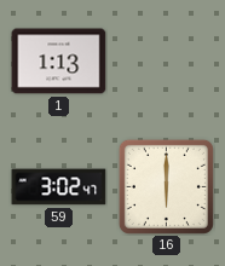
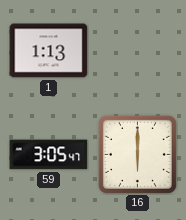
59: 3:02 -> 3:05
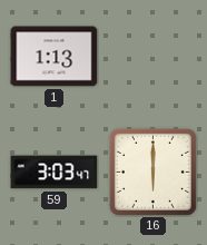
59: 3:05 -> 3:03
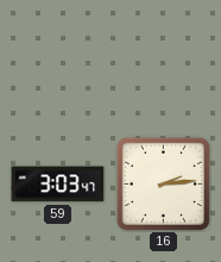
1: 1:13 -> none
16: 6:00 -> 2:14
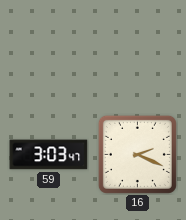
16: 2:14 -> 2:19
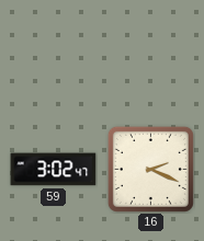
59: 3:03 -> 3:02
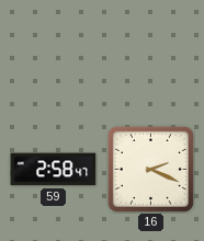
59: 3:02 -> 2:58
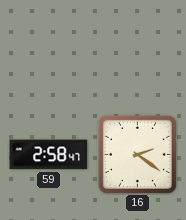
16: 2:19 -> 2:21
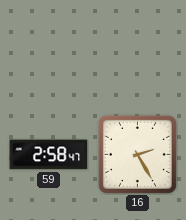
16: 2:21 -> 2:25
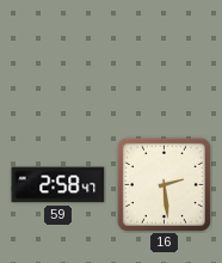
16: 2:25 -> 2:29
